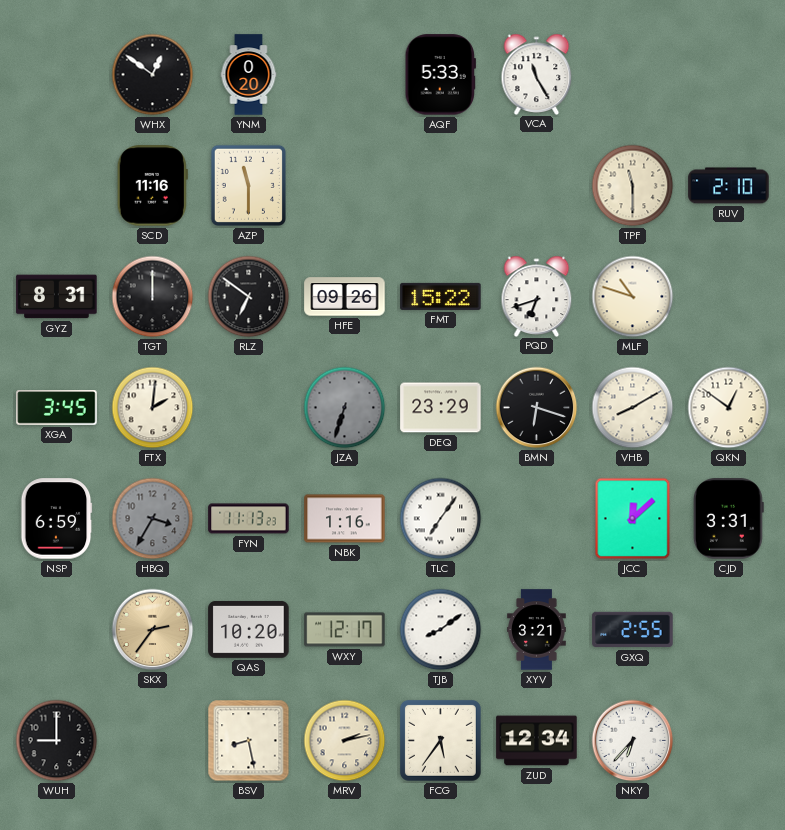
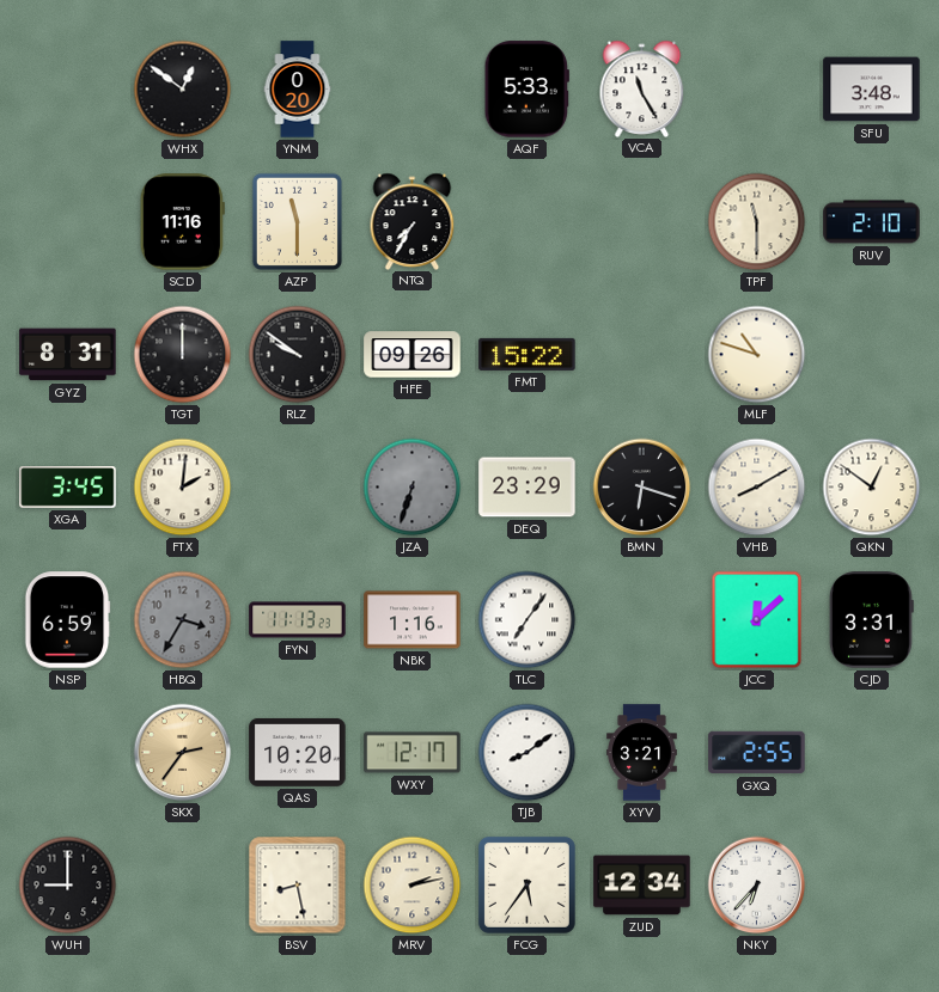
SFU: none -> 3:48
NTQ: none -> 7:35
RLZ: 6:51 -> 9:51
PQD: 6:42 -> none
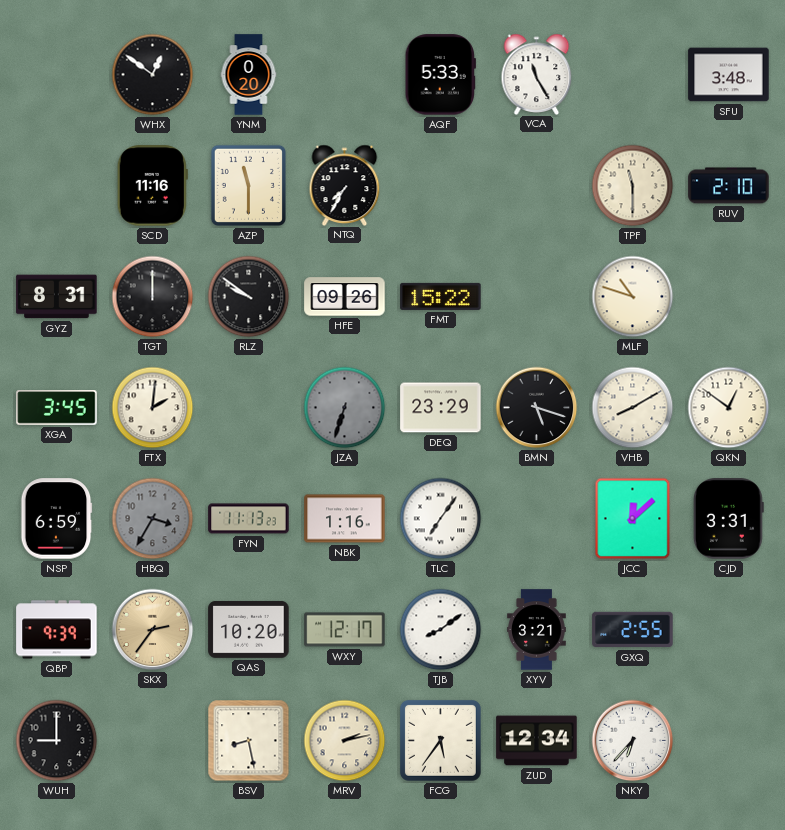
BMN: 6:18 -> 5:18
QBP: none -> 9:39
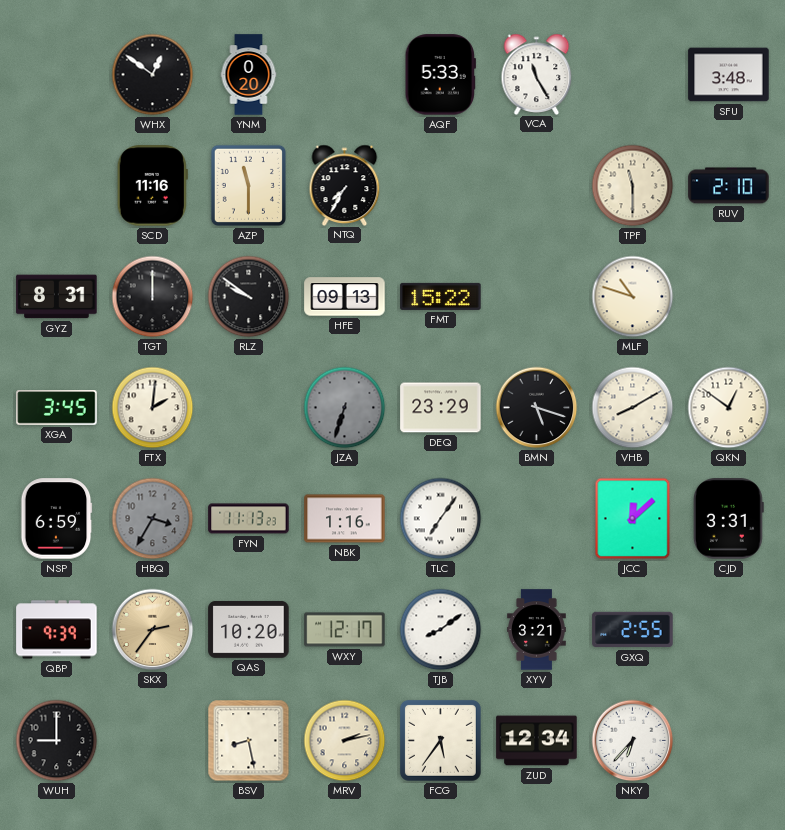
HFE: 09:26 -> 09:13
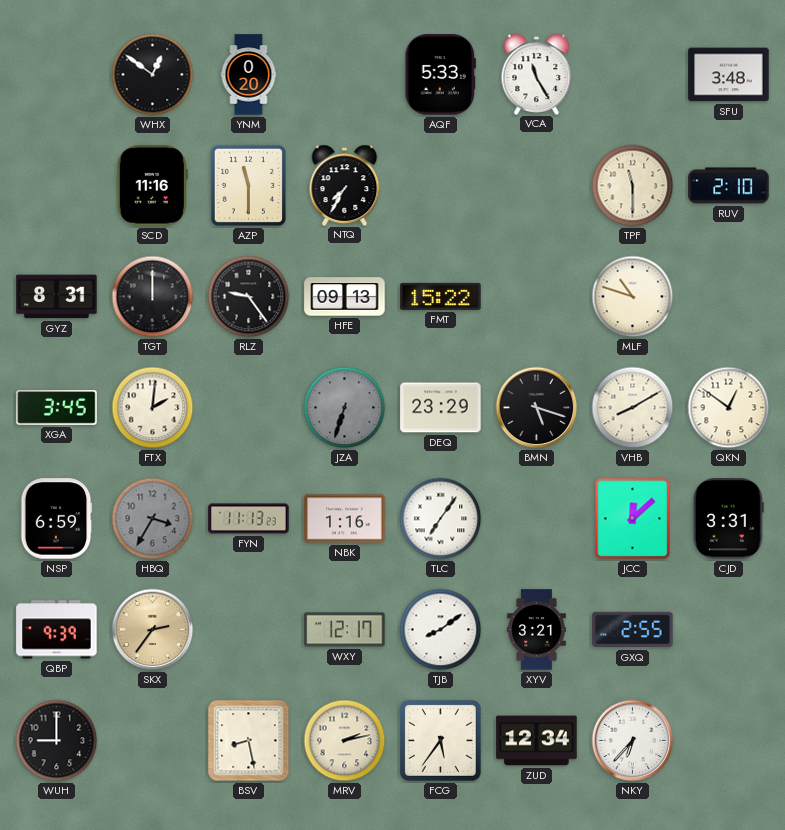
RLZ: 9:51 -> 9:24
QAS: 10:20 -> none
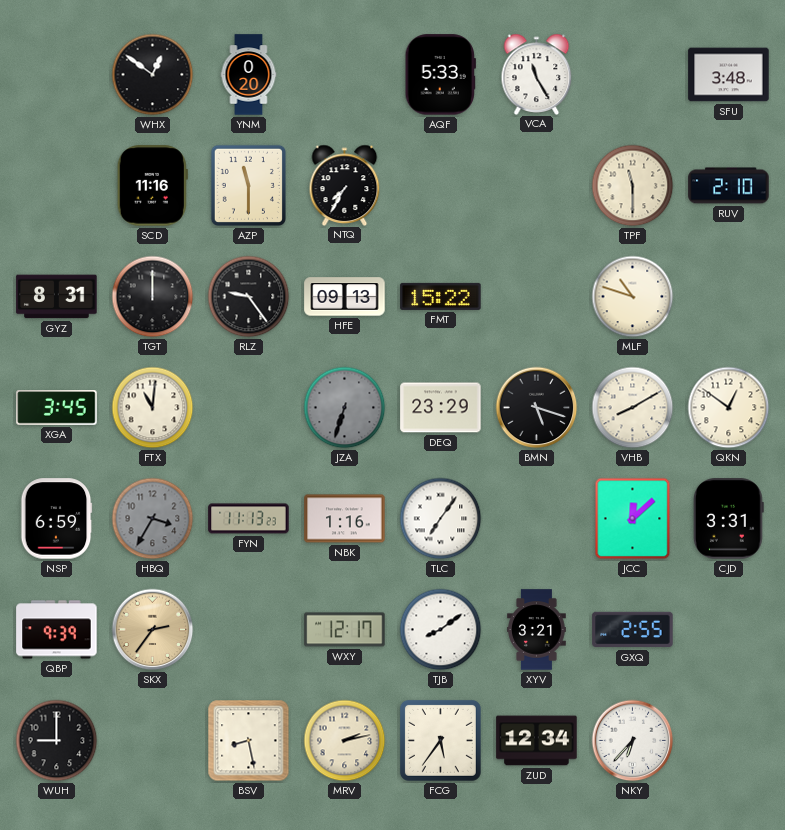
FTX: 2:01 -> 11:01
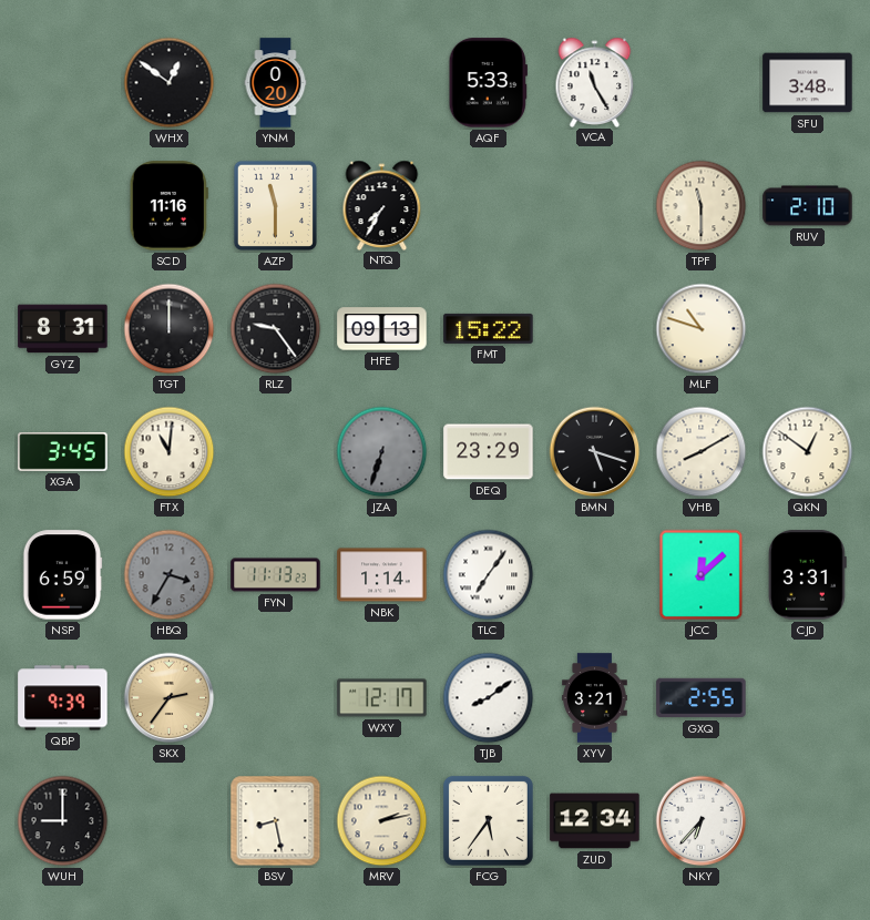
NBK: 1:16 -> 1:14
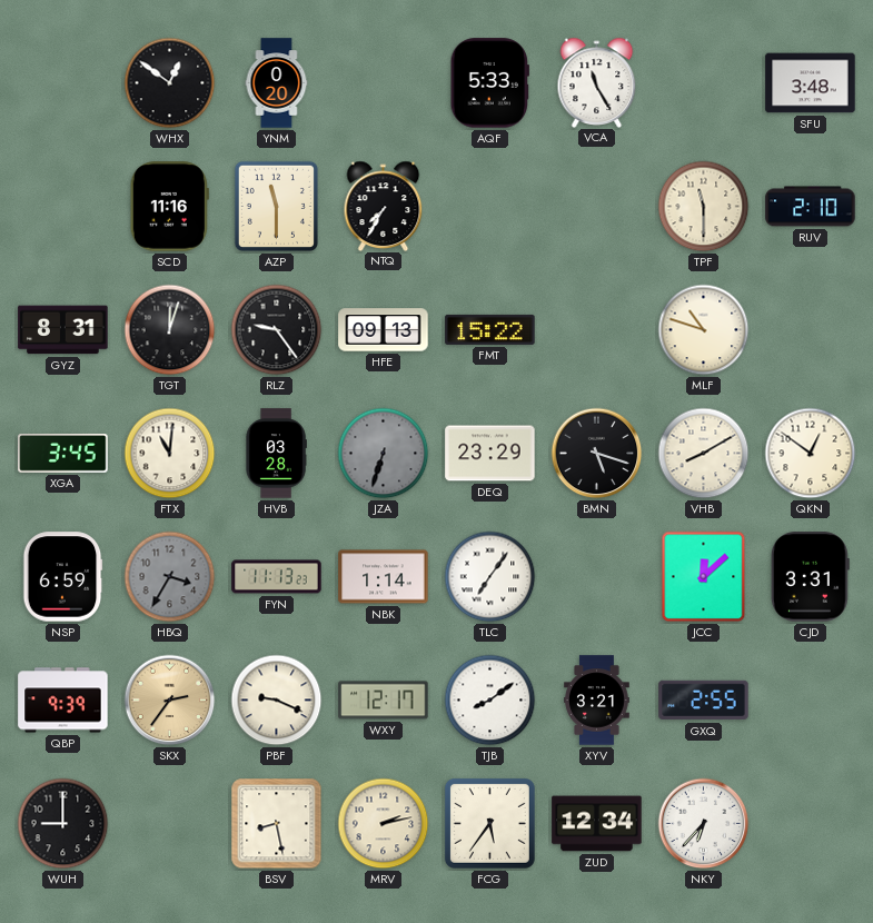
TGT: 12:00 -> 12:03
HVB: none -> 03:28
PBF: none -> 9:19
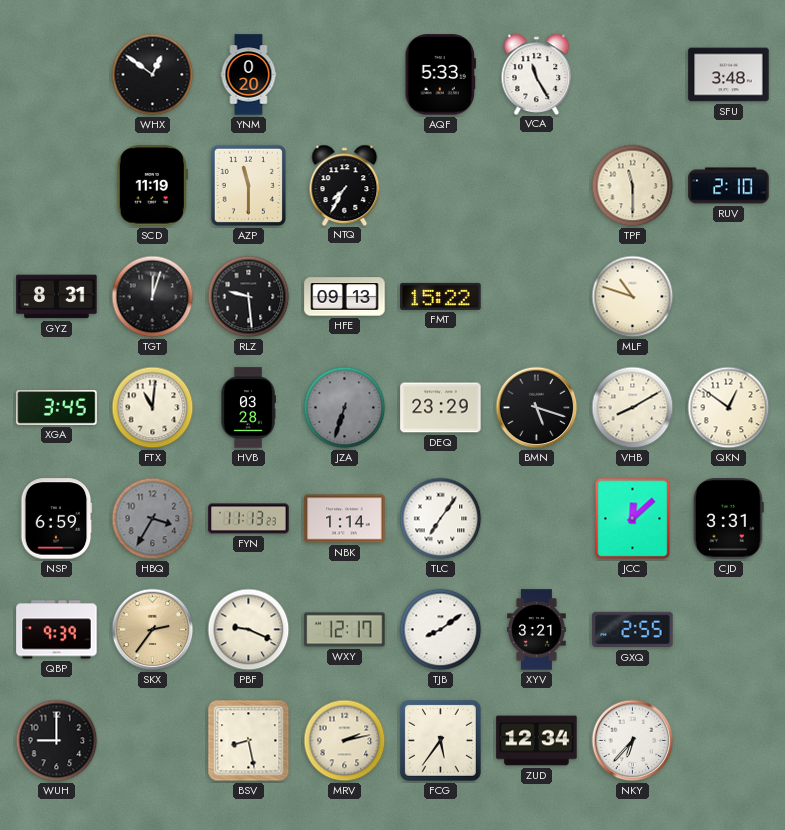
SCD: 11:16 -> 11:19
RLZ: 9:24 -> 9:29
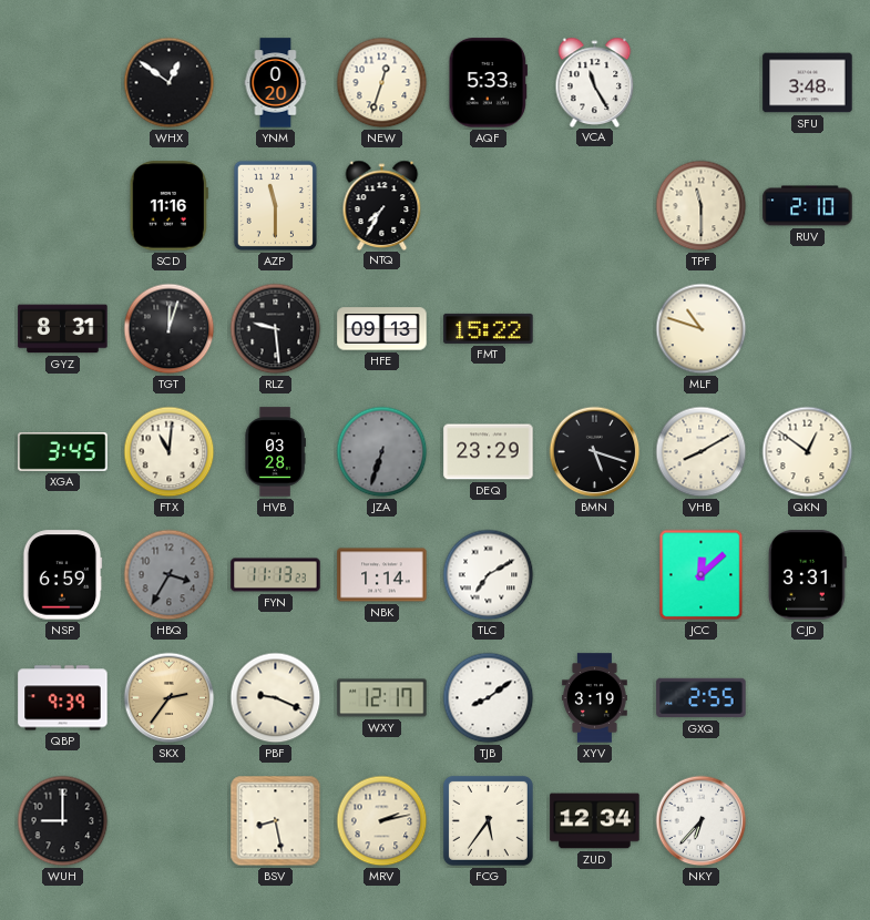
NEW: none -> 12:33
SCD: 11:19 -> 11:16
TLC: 7:06 -> 7:10
XYV: 3:21 -> 3:19
